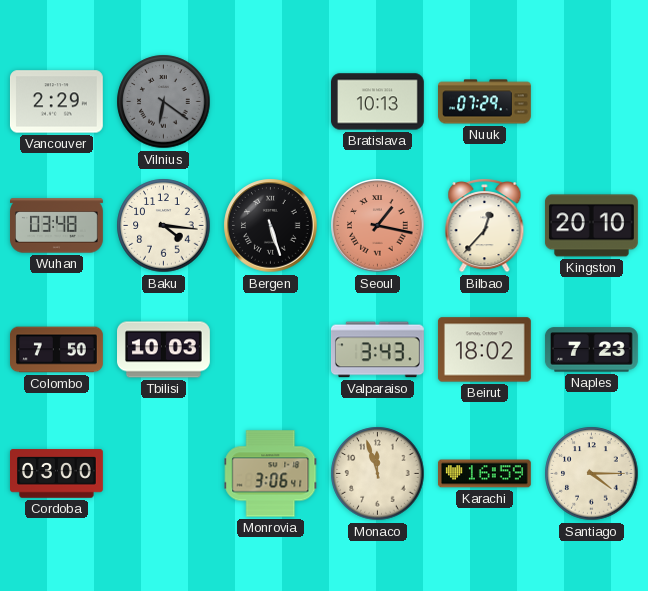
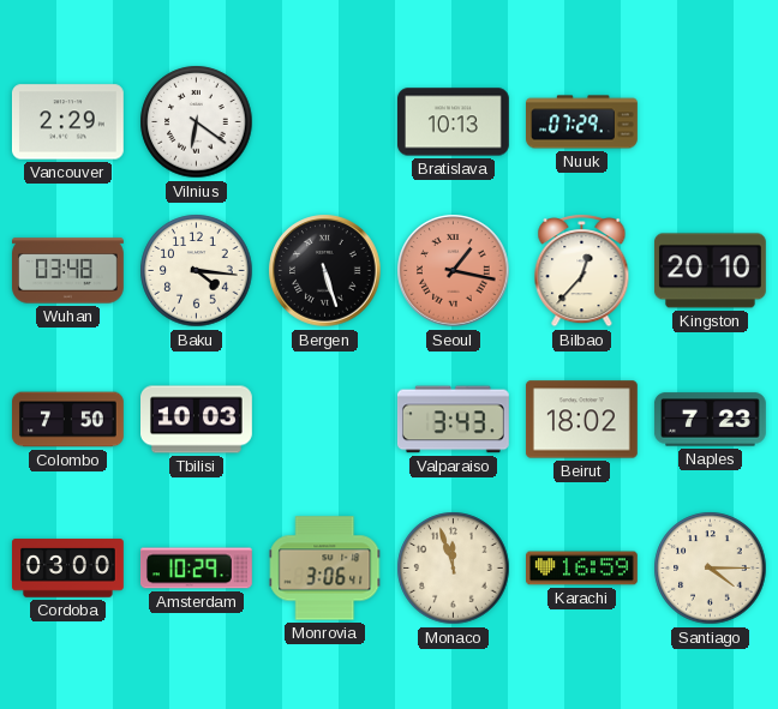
Vilnius dial: grey -> white
Amsterdam: none -> 10:29
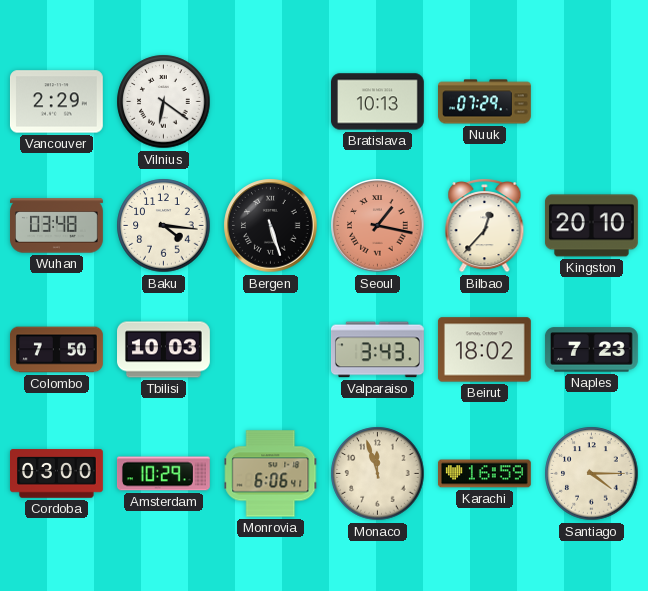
Monrovia: 3:06 -> 6:06
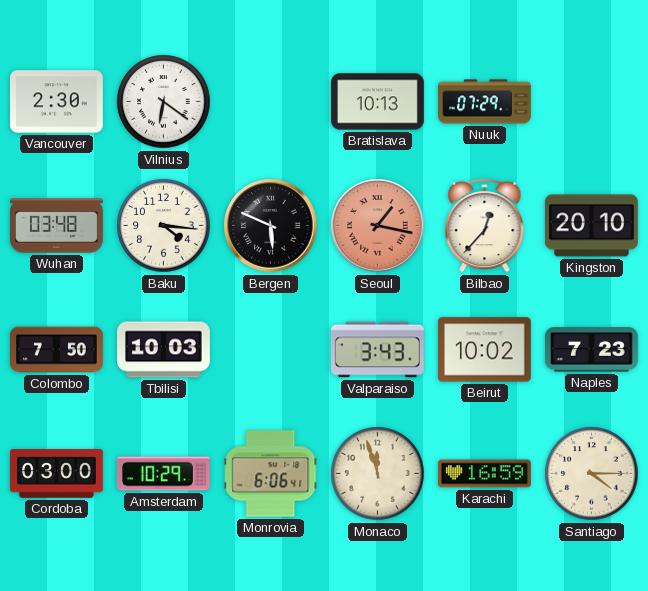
Vancouver: 2:29 -> 2:30
Bergen: 5:27 -> 5:49
Beirut: 18:02 -> 10:02
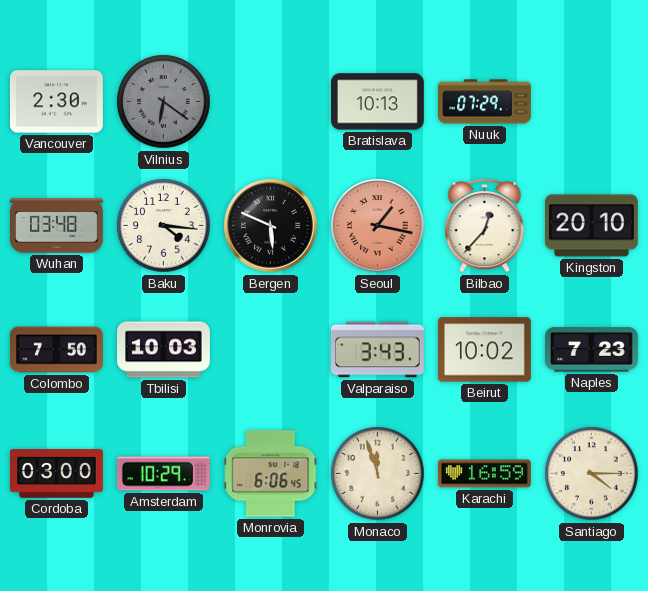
Vilnius dial: white -> grey
Monrovia: 6:06:41 -> 6:06:45
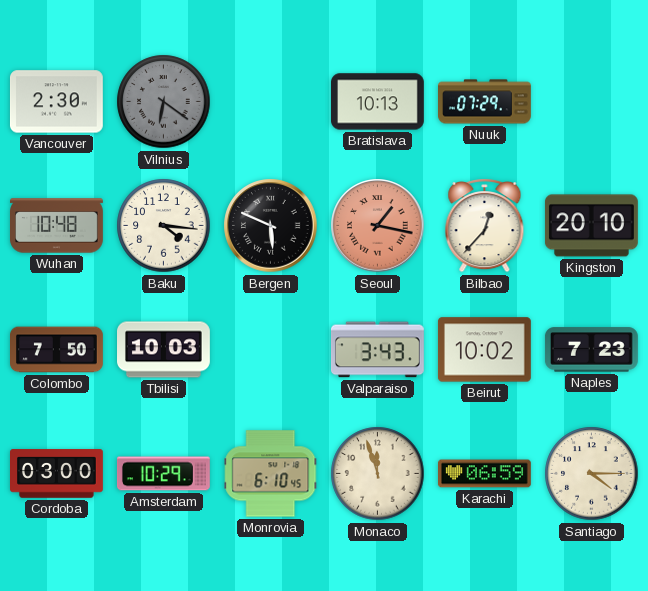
Wuhan: 03:48 -> 10:48
Monrovia: 6:06 -> 6:10
Karachi: 16:59 -> 06:59
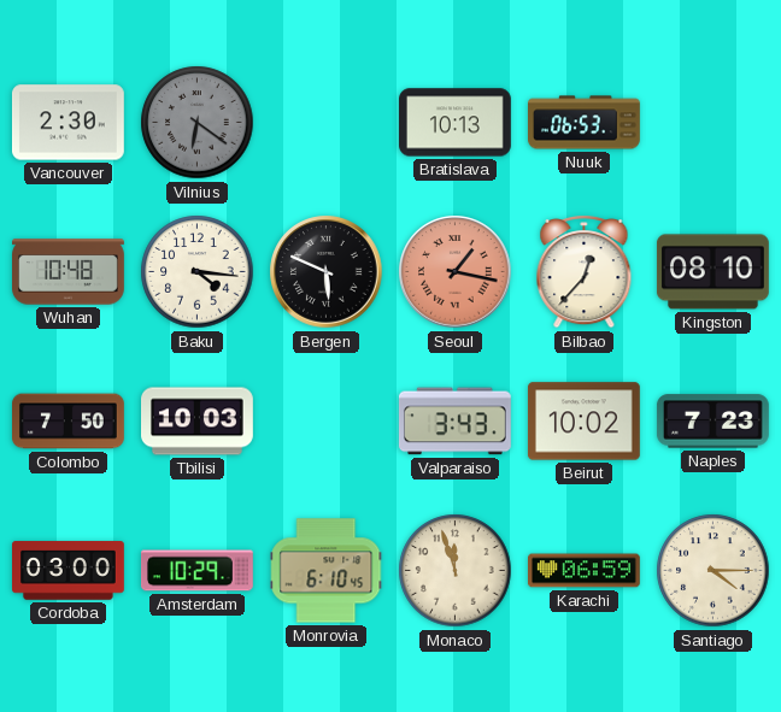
Nuuk: 07:29 -> 06:53
Kingston: 20:10 -> 08:10
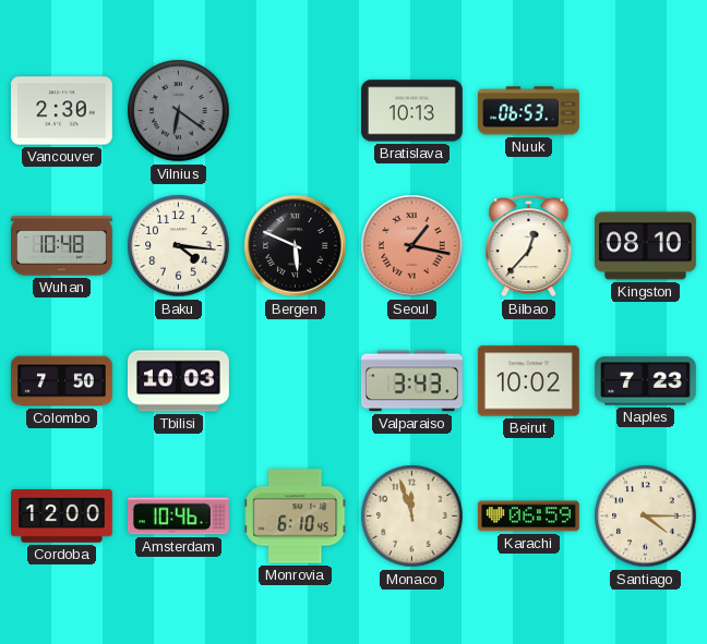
Cordoba: 03:00 -> 12:00
Amsterdam: 10:29 -> 10:46
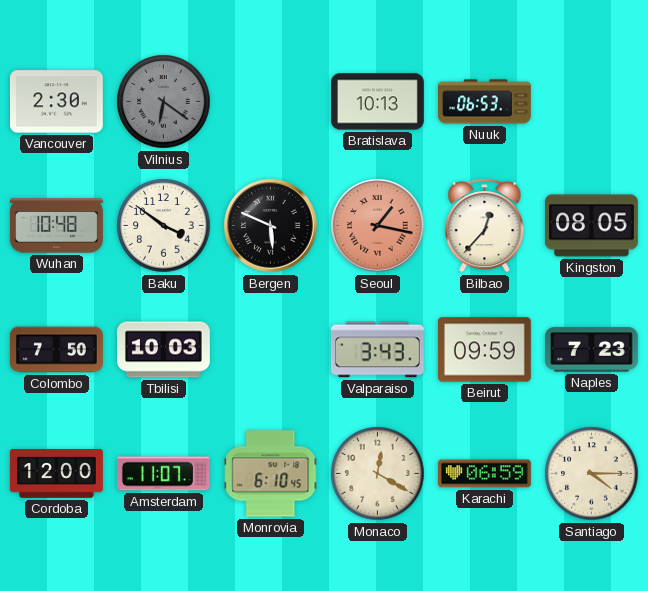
Baku: 4:16 -> 3:51
Kingston: 08:10 -> 08:05
Beirut: 10:02 -> 09:59
Amsterdam: 10:46 -> 11:07
Monaco: 11:57 -> 12:20
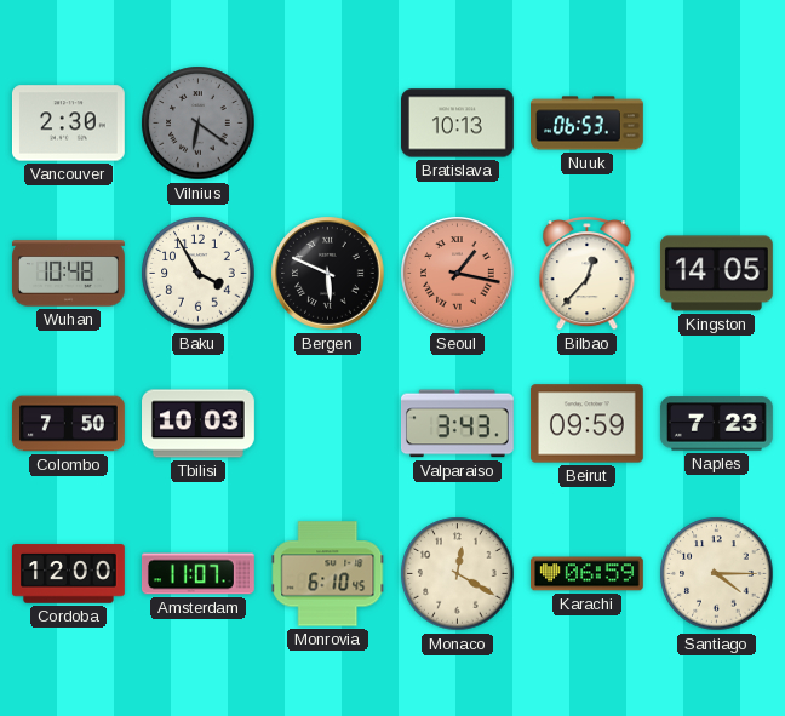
Baku: 3:51 -> 3:55
Kingston: 08:05 -> 14:05
